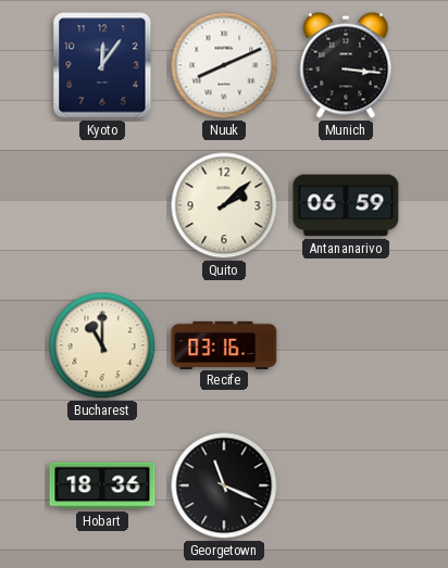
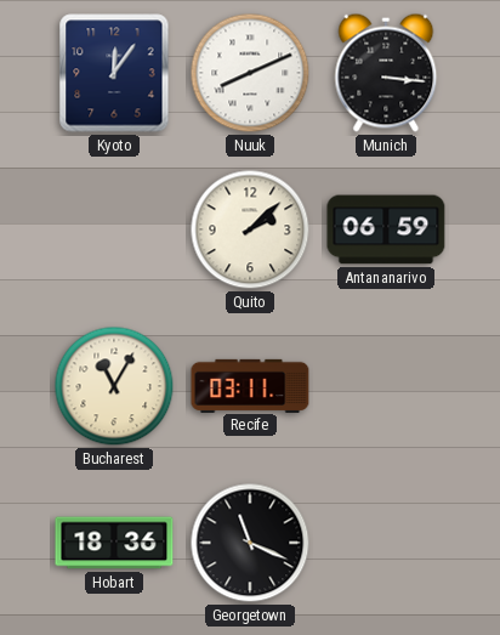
Bucharest: 11:00 -> 11:05
Recife: 03:16 -> 03:11
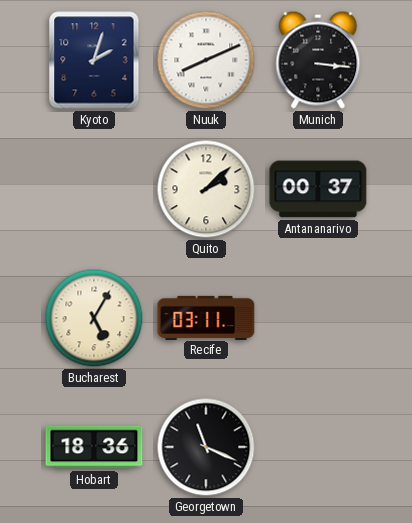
Kyoto: 12:06 -> 2:03
Antananarivo: 06:59 -> 00:37
Bucharest: 11:05 -> 5:05
